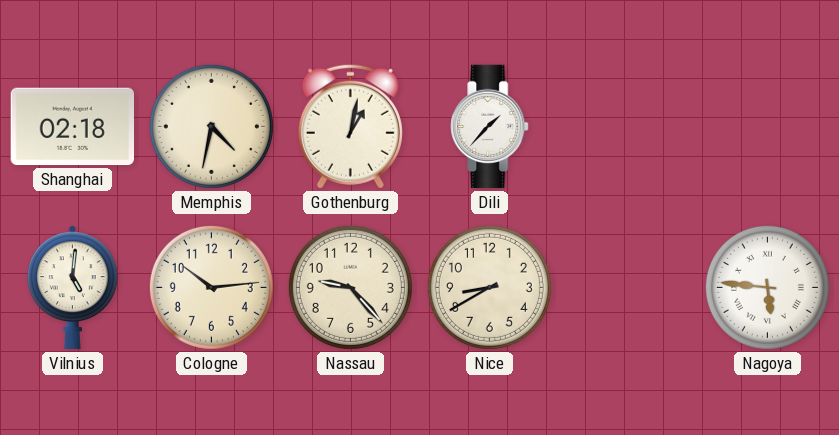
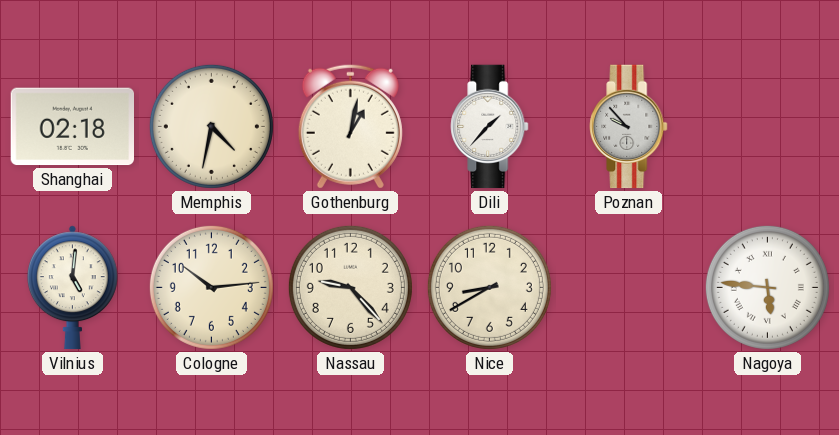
Poznan: none -> 9:53
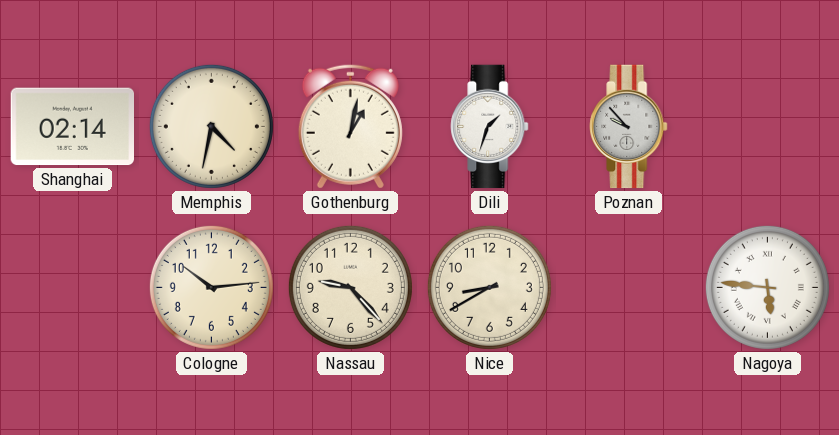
Shanghai: 02:18 -> 02:14
Dili: 1:37 -> 1:33
Vilnius: 5:01 -> none
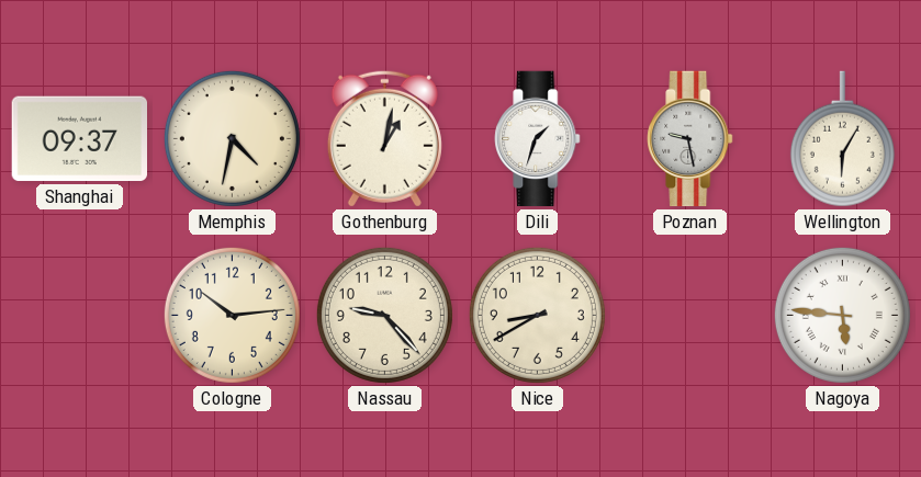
Shanghai: 02:14 -> 09:37
Poznan: 9:53 -> 9:28
Wellington: none -> 6:05
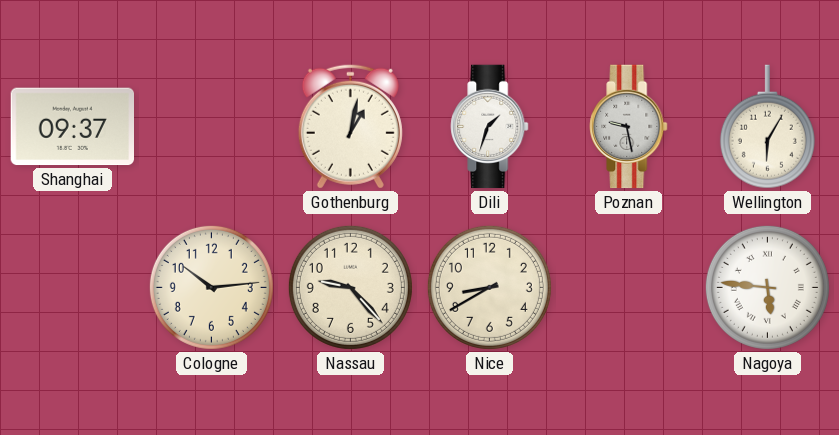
Memphis: 4:32 -> none
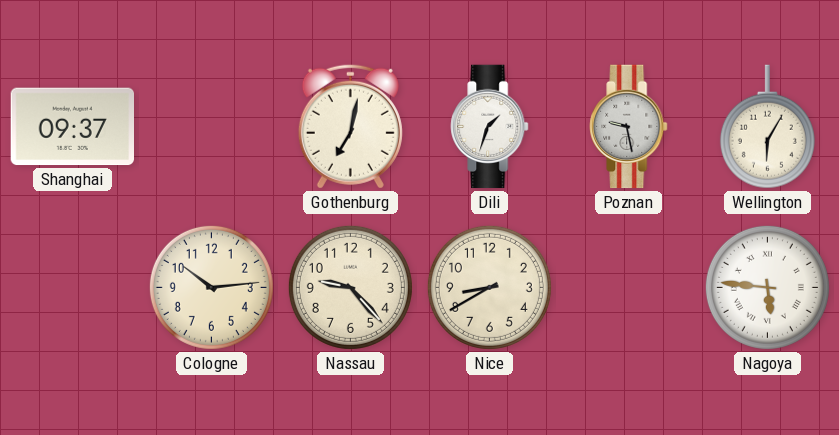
Gothenburg: 1:02 -> 7:02
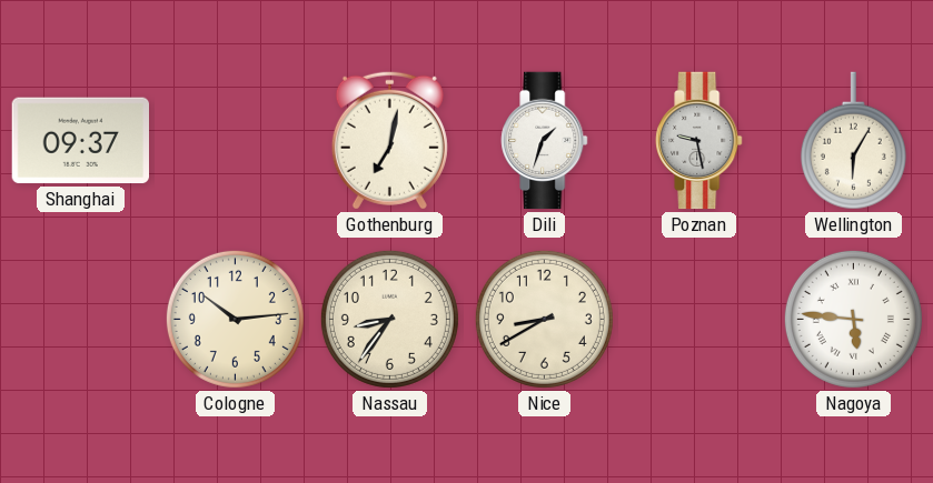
Nassau: 9:23 -> 8:36
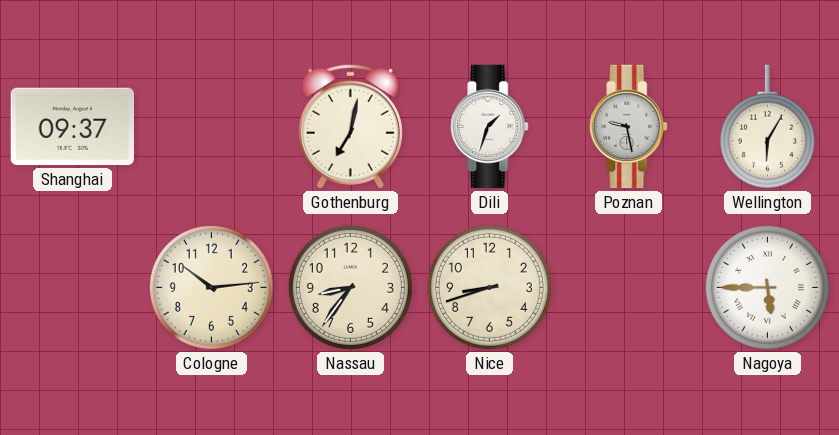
Nice: 8:40 -> 8:42
Nagoya: 5:46 -> 5:45
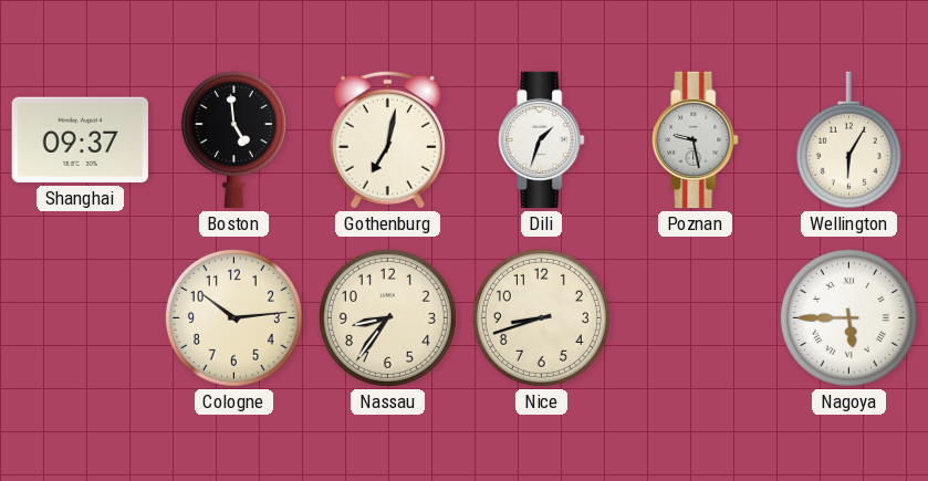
Boston: none -> 4:59
